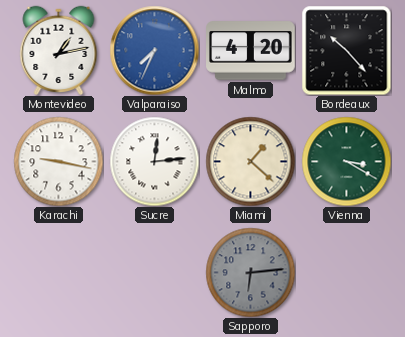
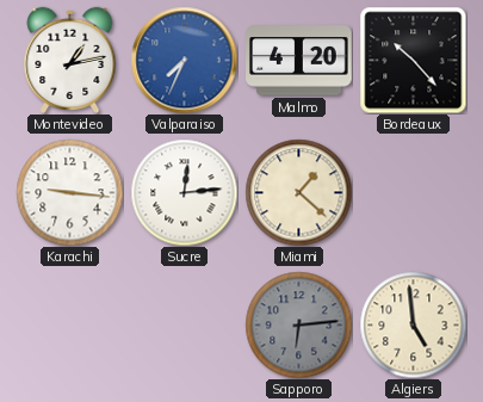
Karachi: 9:17 -> 9:16
Vienna: 3:20 -> none
Algiers: none -> 4:59
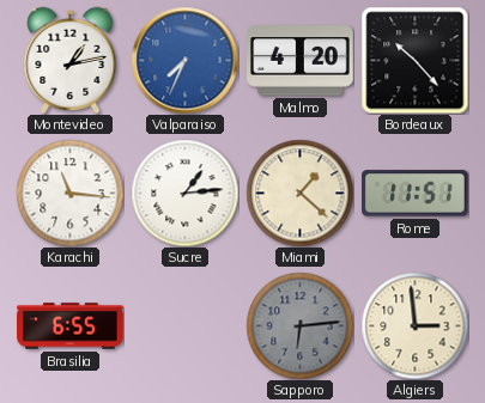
Karachi: 9:16 -> 11:16
Sucre: 12:14 -> 1:14
Rome: none -> 11:51
Brasilia: none -> 6:55
Algiers: 4:59 -> 2:59
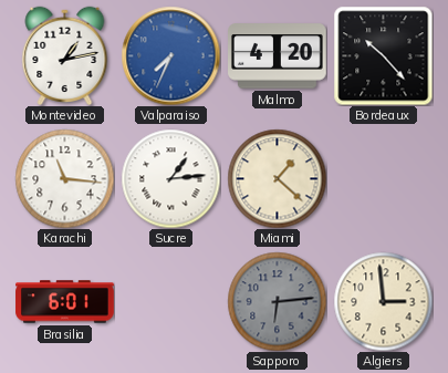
Rome: 11:51 -> none
Brasilia: 6:55 -> 6:01
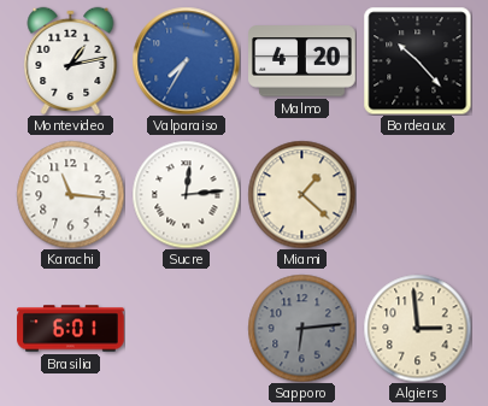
Valparaiso: 7:34 -> 7:35
Sucre: 1:14 -> 12:14
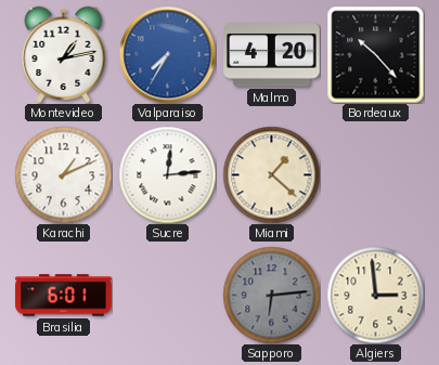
Karachi: 11:16 -> 1:11
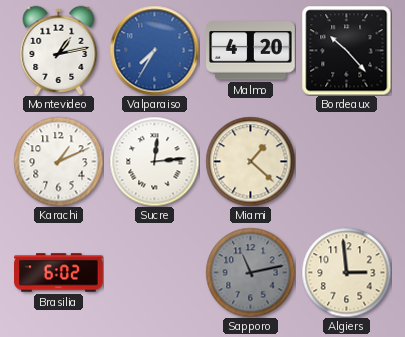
Brasilia: 6:01 -> 6:02
Sapporo: 6:14 -> 11:13
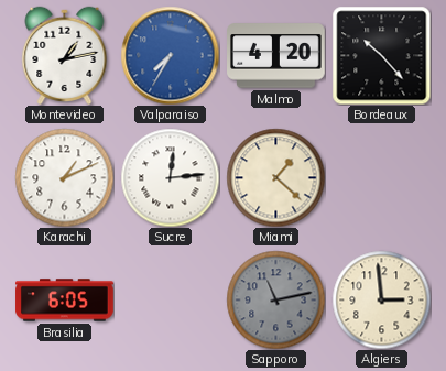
Brasilia: 6:02 -> 6:05
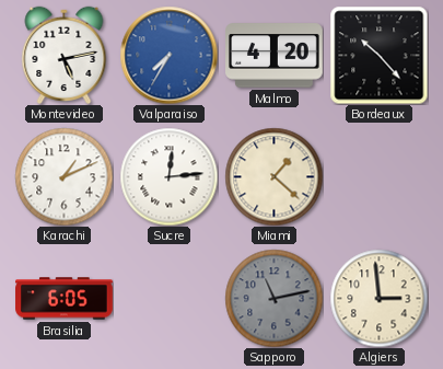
Montevideo: 1:13 -> 5:13
